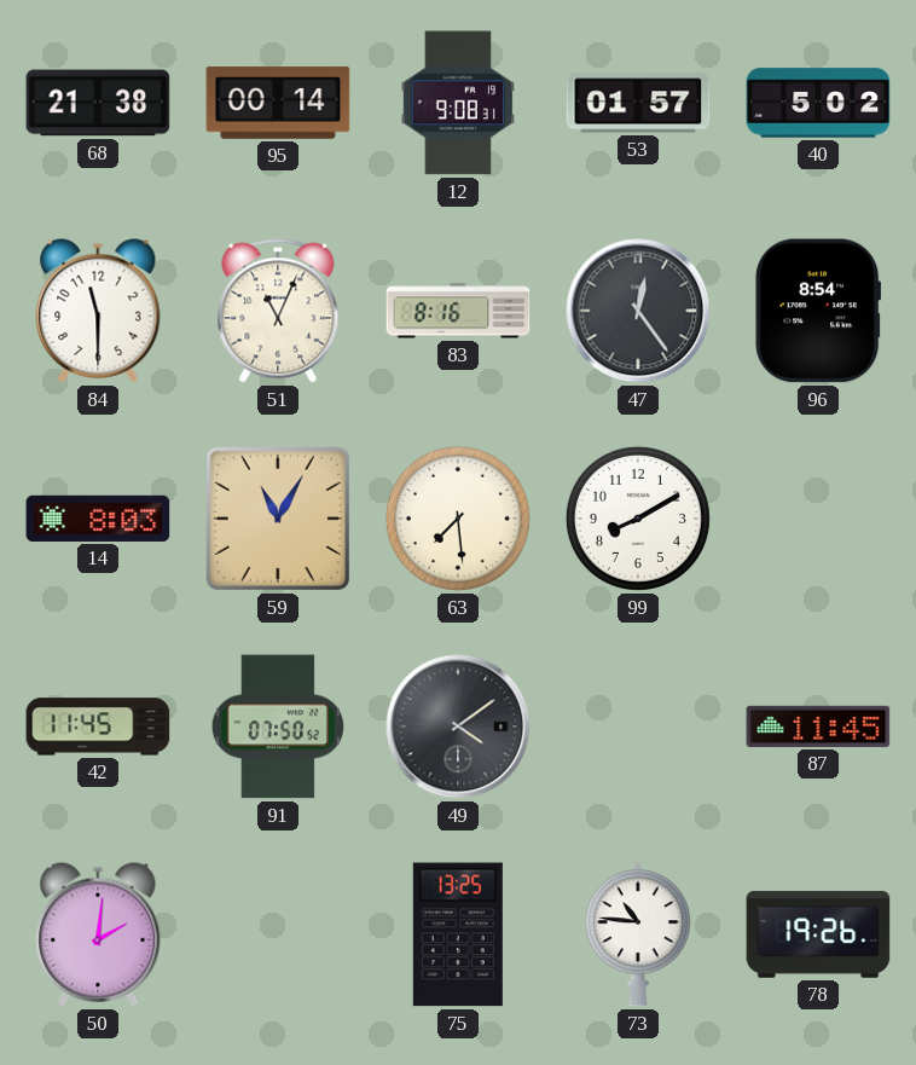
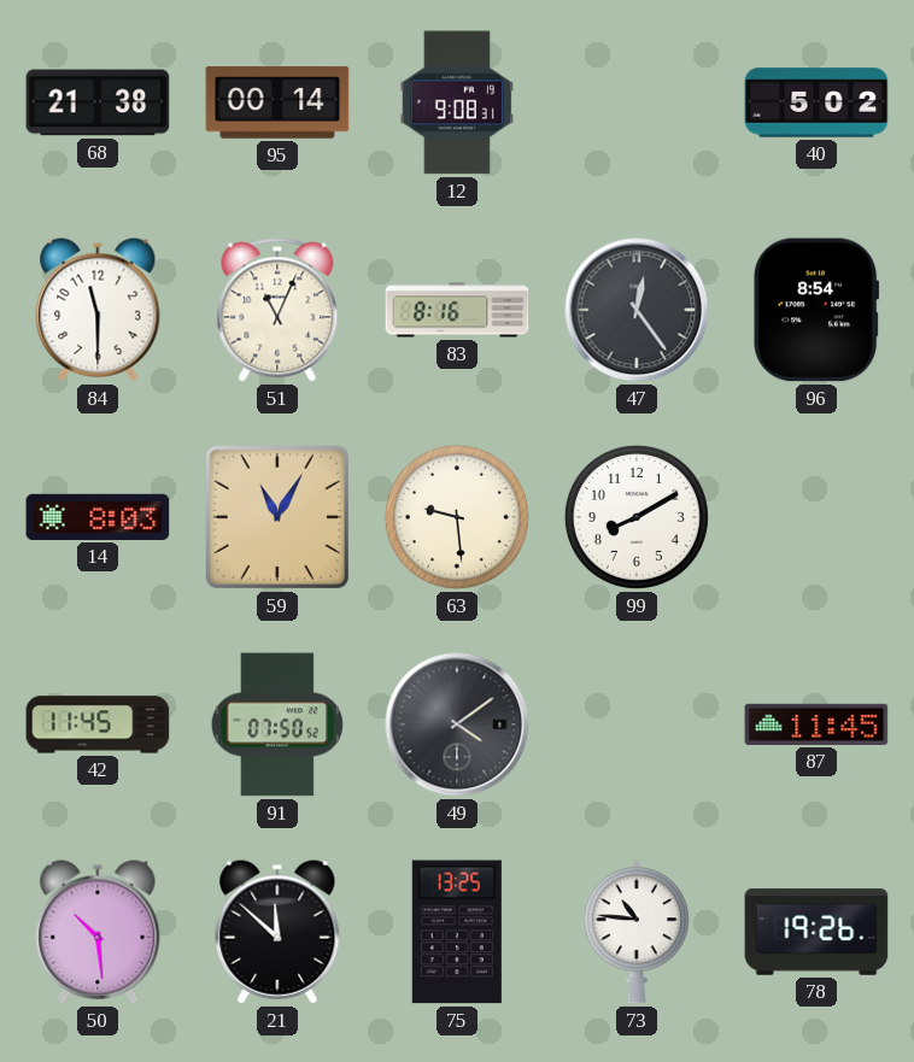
53: 01:57 -> none
63: 7:29 -> 9:29
50: 2:01 -> 10:29
21: none -> 11:52
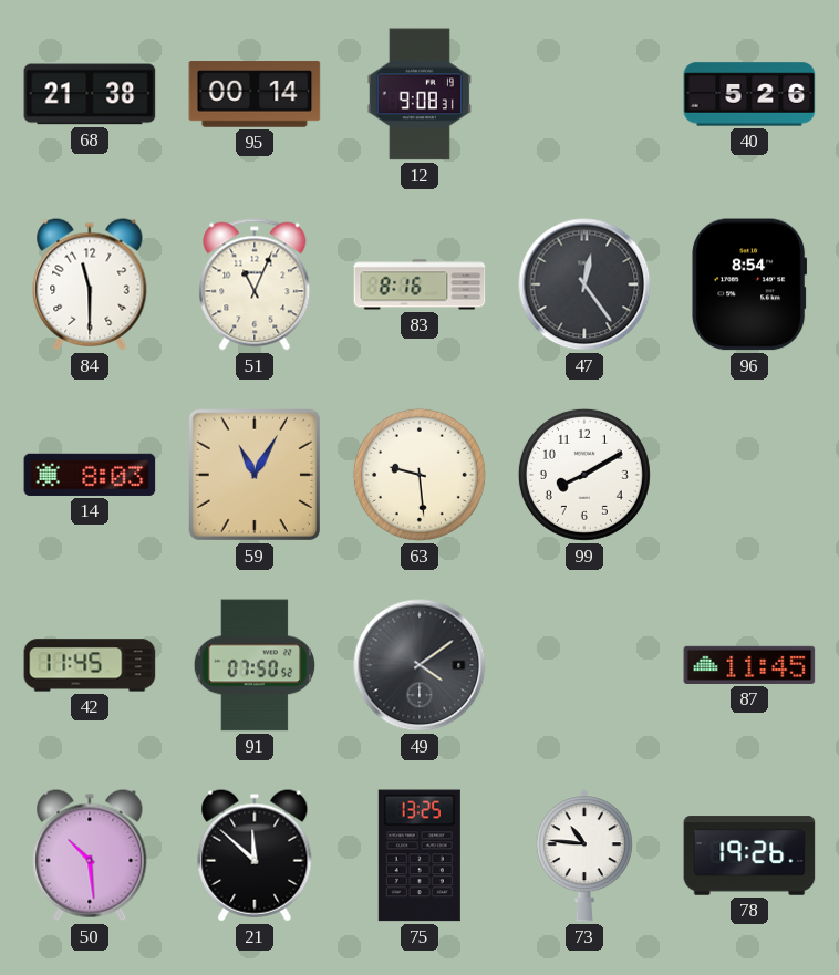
40: 5:02 -> 5:26
